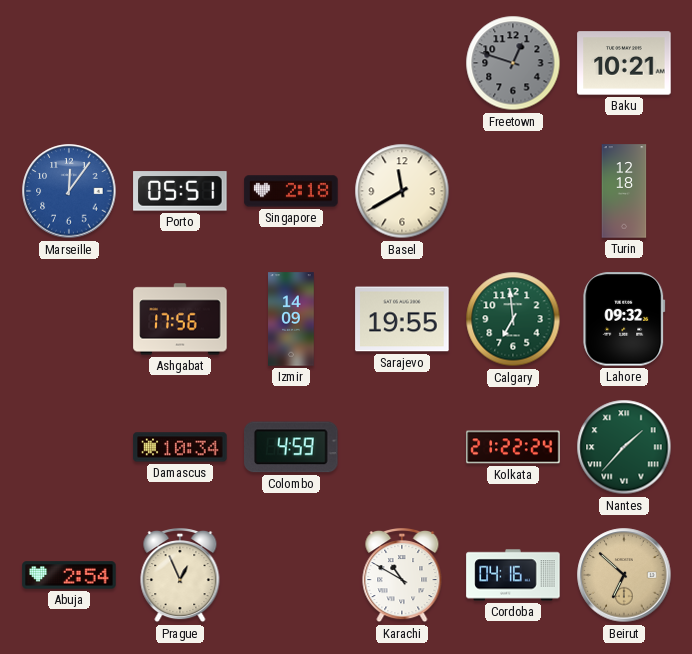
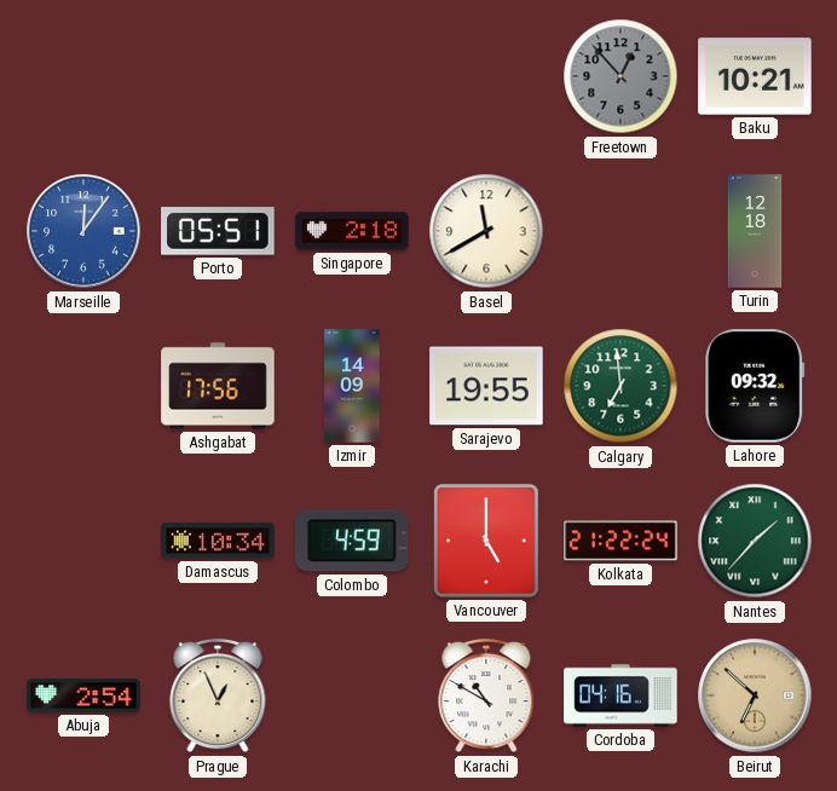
Freetown: 12:48 -> 12:53
Vancouver: none -> 5:00
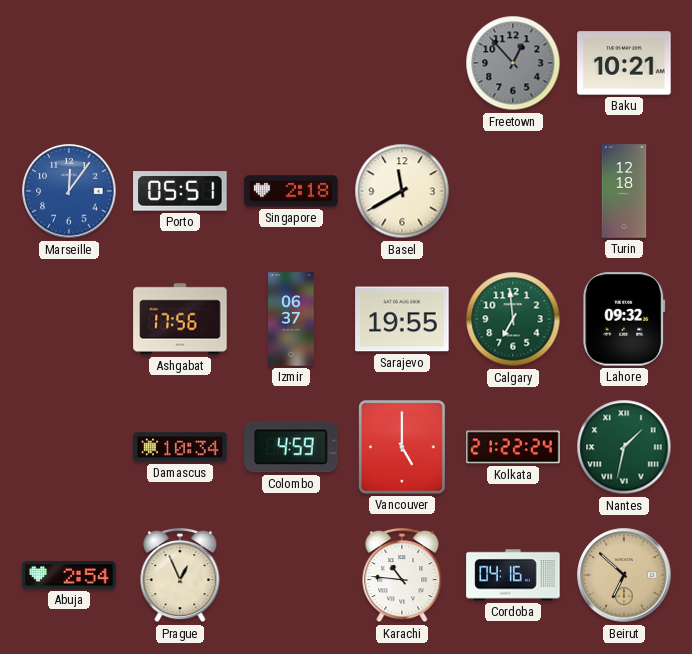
Izmir: 14:09 -> 06:37
Nantes: 1:37 -> 1:32
Karachi: 10:50 -> 10:46
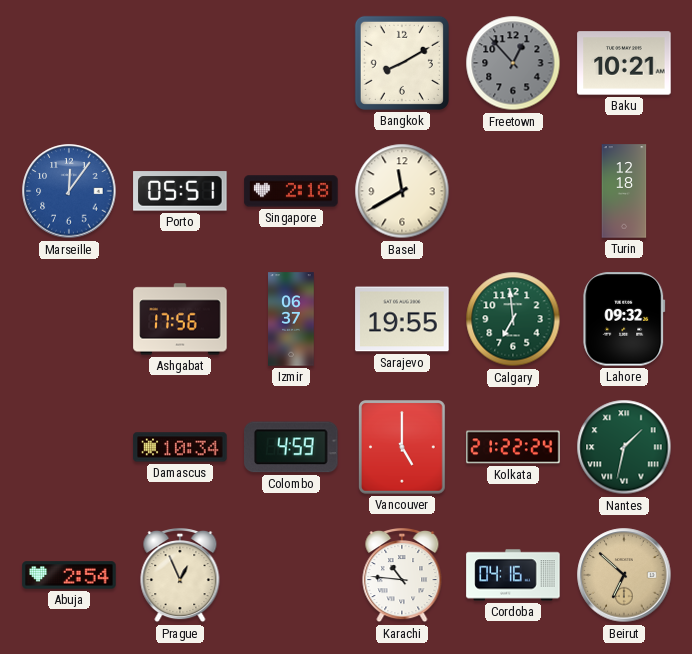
Bangkok: none -> 8:10
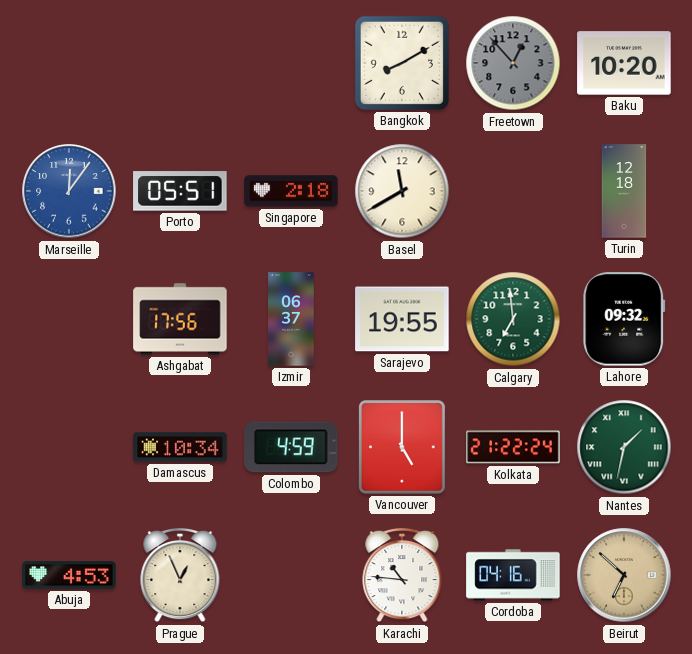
Baku: 10:21 -> 10:20
Abuja: 2:54 -> 4:53
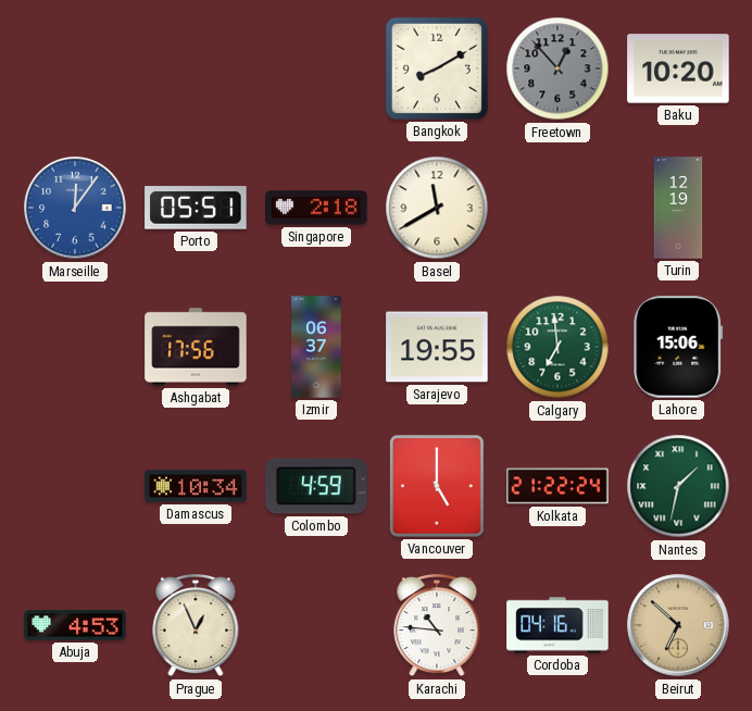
Turin: 12:18 -> 12:19
Lahore: 09:32 -> 15:06
